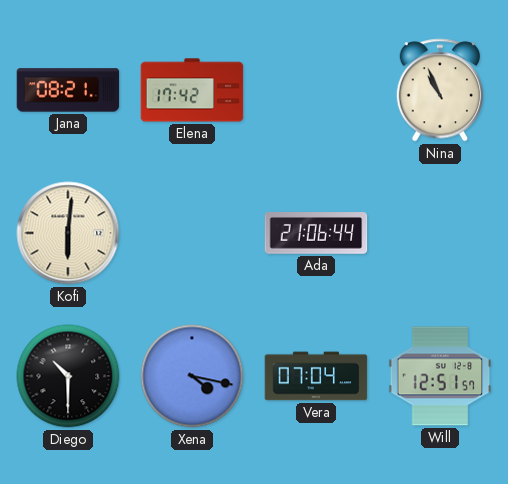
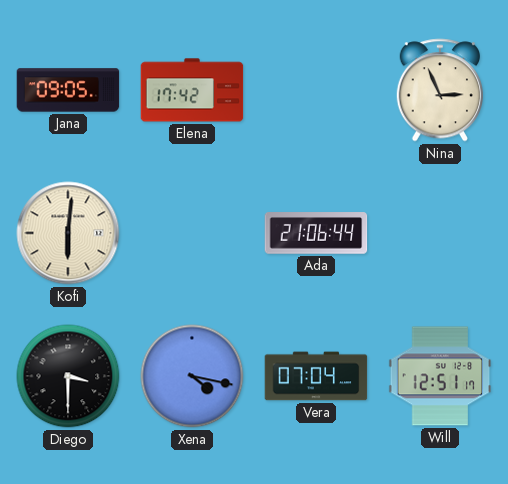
Jana: 08:21 -> 09:05
Nina: 10:56 -> 2:56
Diego: 10:30 -> 3:30
Will: 12:51:57 -> 12:51:17
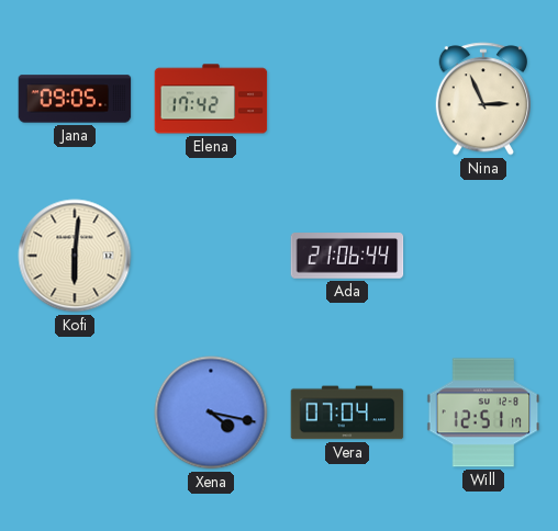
Diego: 3:30 -> none
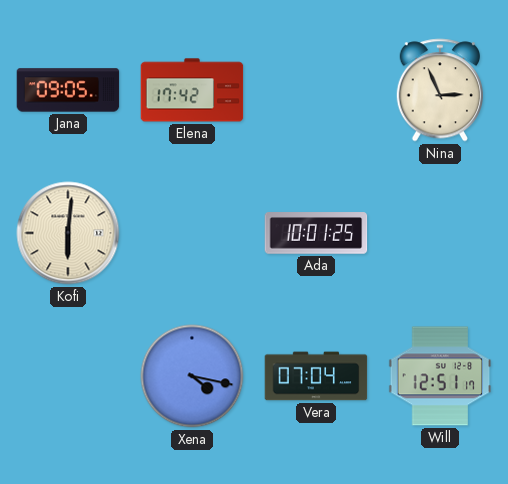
Ada: 21:06 -> 10:01
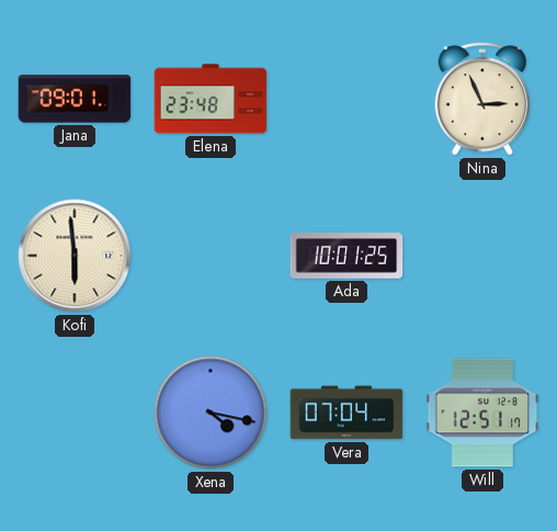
Jana: 09:05 -> 09:01
Elena: 17:42 -> 23:48
Kofi: 6:01 -> 5:59
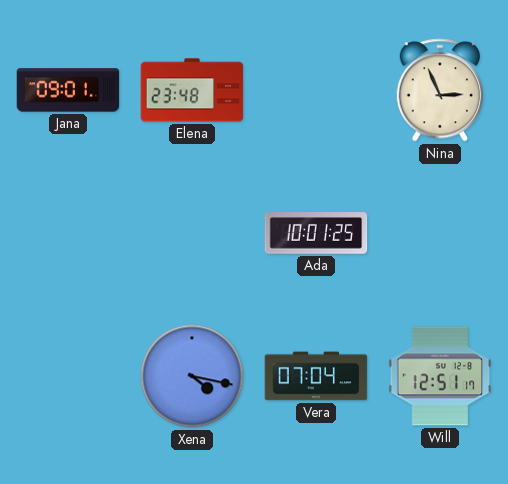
Kofi: 5:59 -> none
